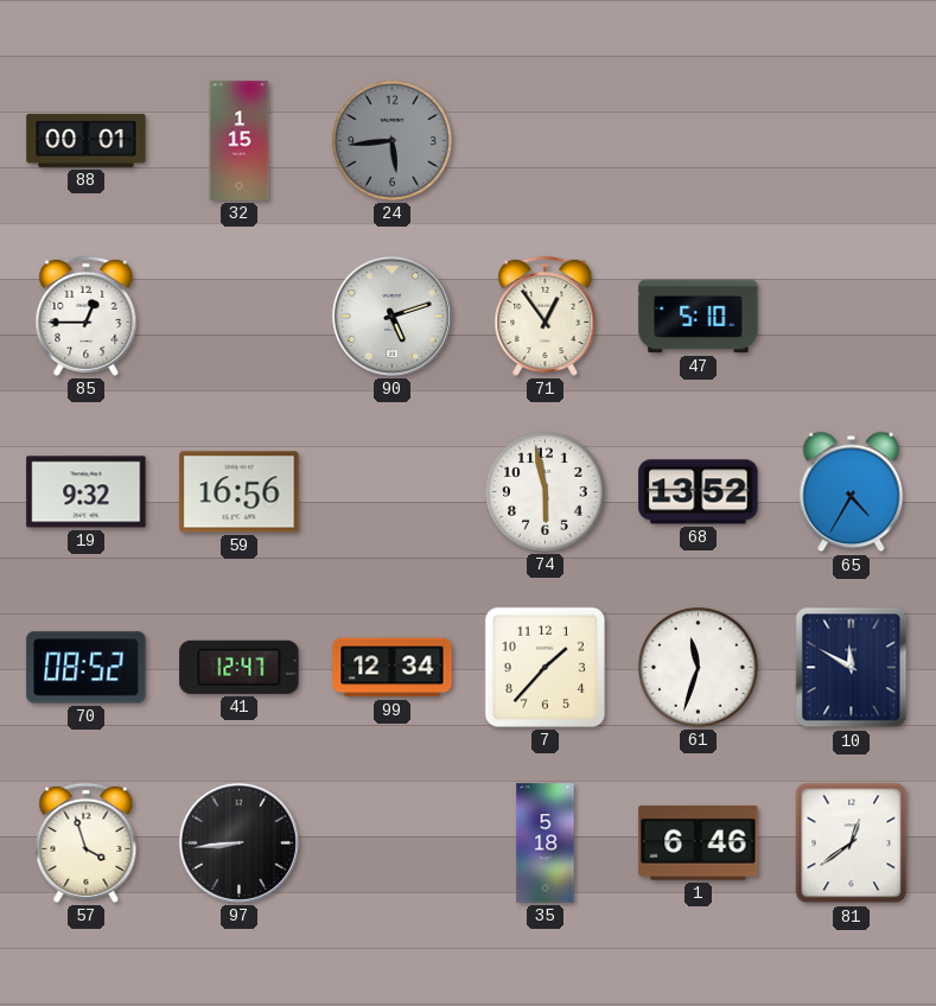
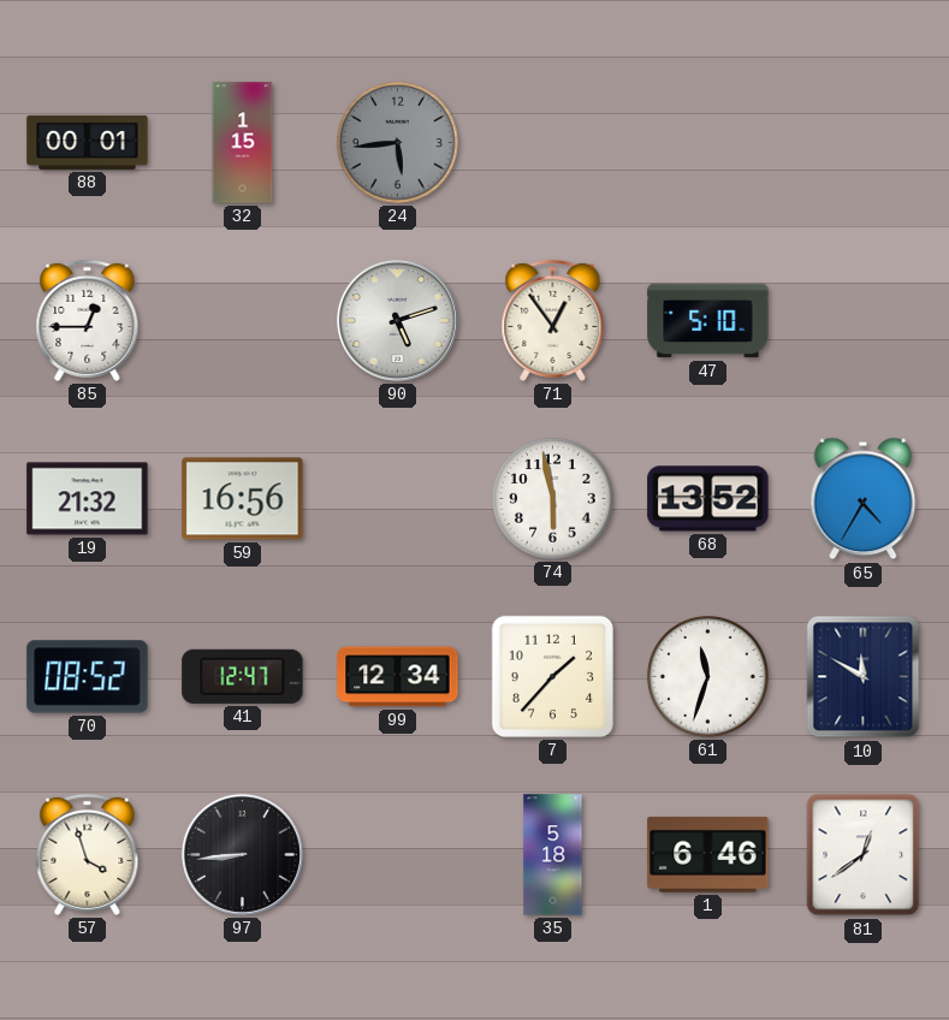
19: 9:32 -> 21:32
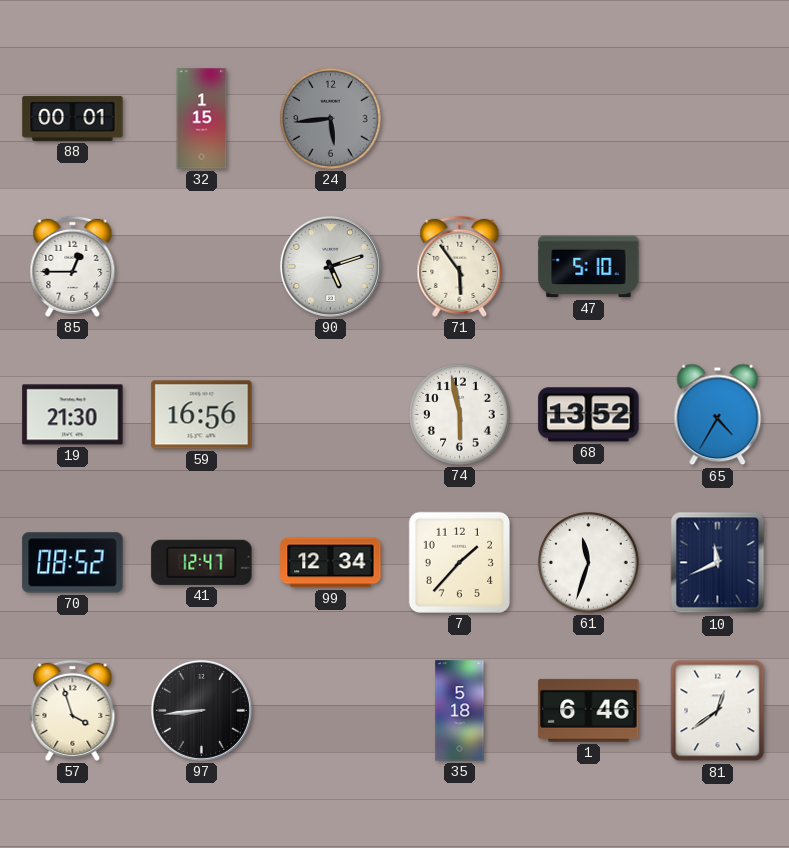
71: 12:54 -> 5:54
19: 21:32 -> 21:30
10: 11:50 -> 11:41
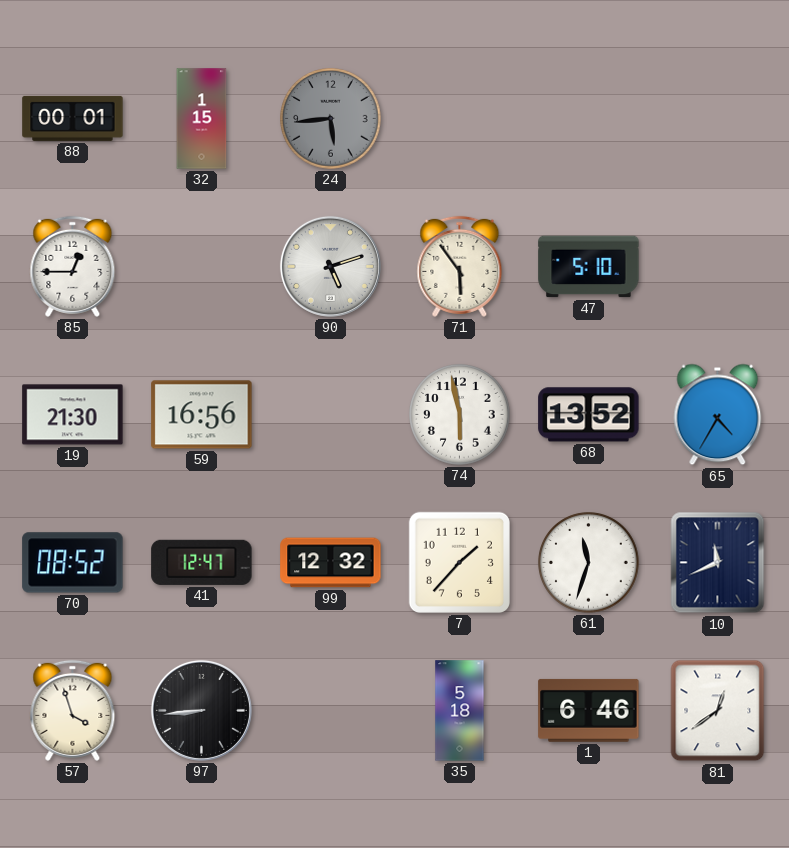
99: 12:34 -> 12:32
